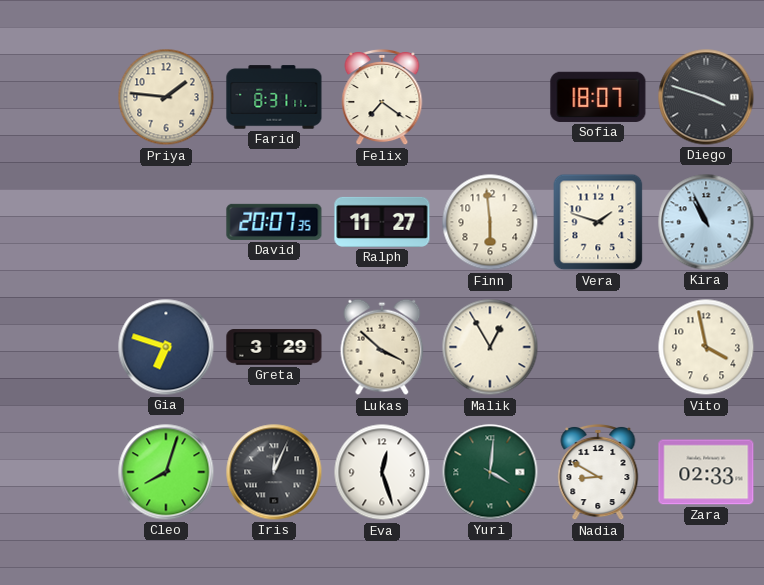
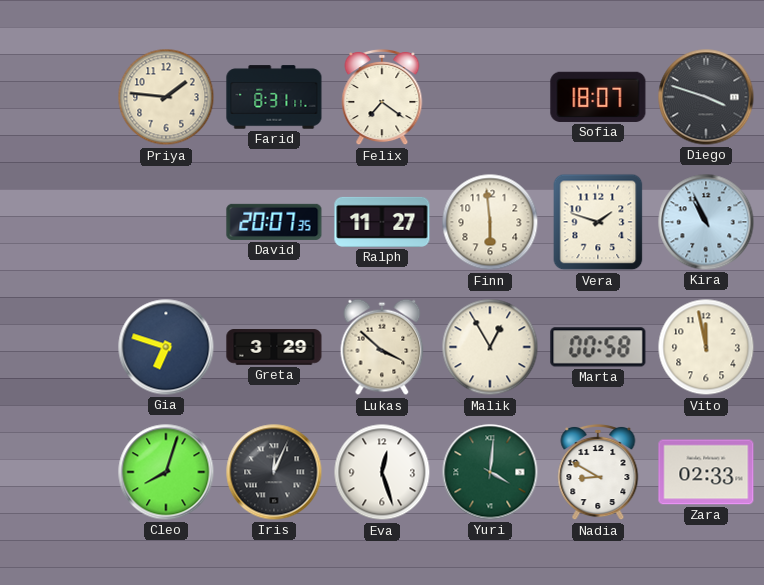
Marta: none -> 00:58
Vito: 3:58 -> 11:58
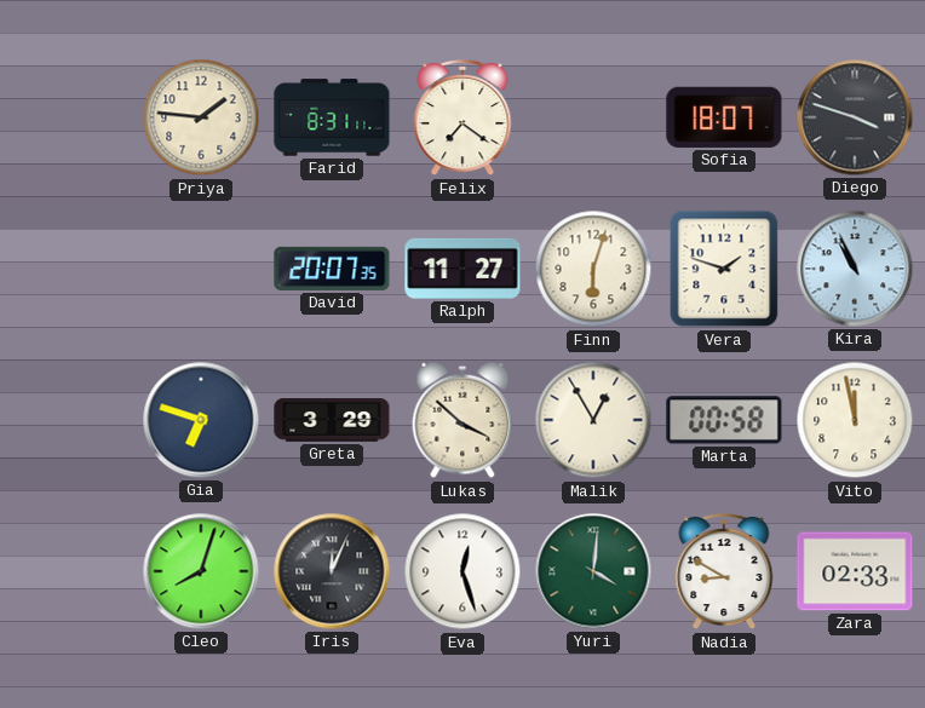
Finn: 5:59 -> 6:03
